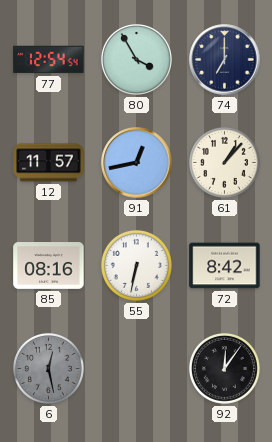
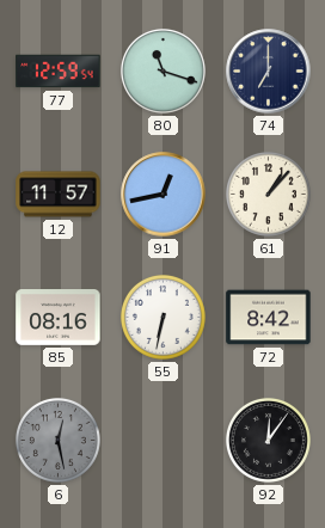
77: 12:54 -> 12:59
80: 3:55 -> 11:18
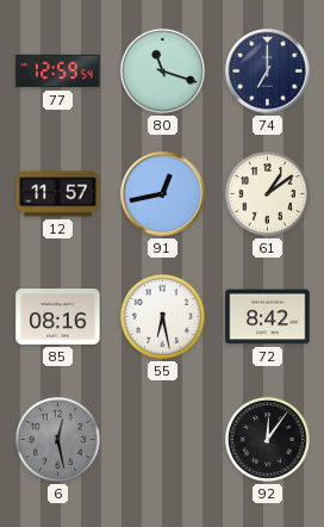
61: 1:07 -> 1:09
55: 6:32 -> 6:28
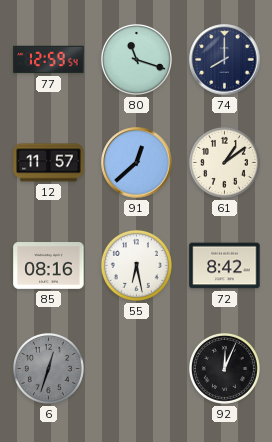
74: 7:00 -> 8:00
91: 12:43 -> 12:38
6: 12:28 -> 12:33
92: 12:06 -> 12:04
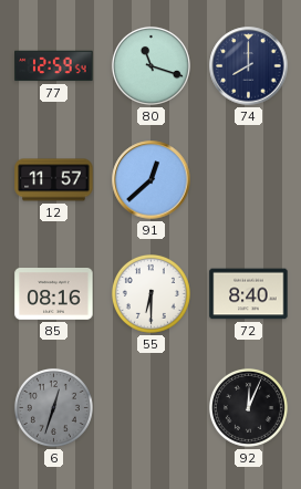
61: 1:09 -> none
55: 6:28 -> 6:30
72: 8:42 -> 8:40
